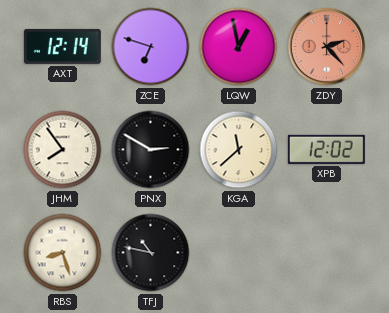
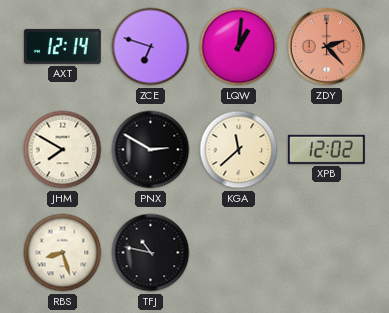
LQW: 12:58 -> 1:01
JHM: 7:54 -> 7:50
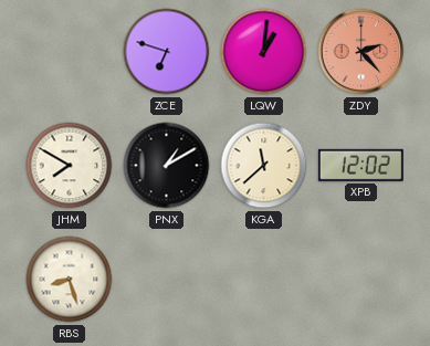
AXT: 12:14 -> none
PNX: 2:50 -> 1:10
TFJ: 10:47 -> none
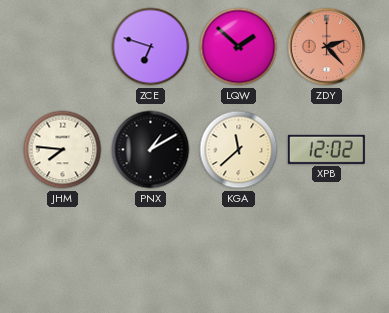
LQW: 1:01 -> 1:52
JHM: 7:50 -> 7:46
RBS: 8:27 -> none
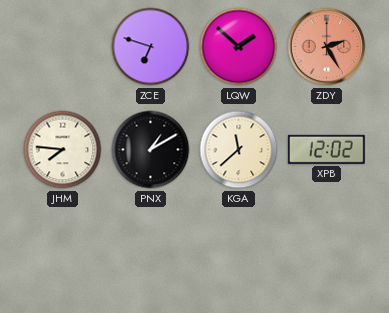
ZDY: 2:23 -> 2:25
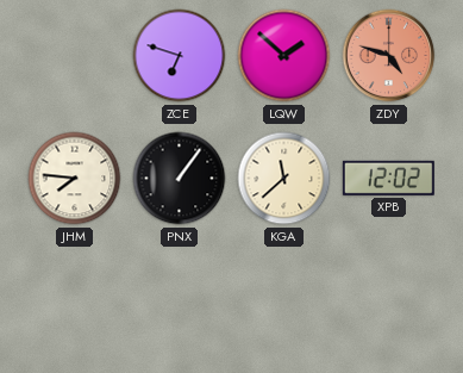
ZDY: 2:25 -> 4:48
PNX: 1:10 -> 1:06
